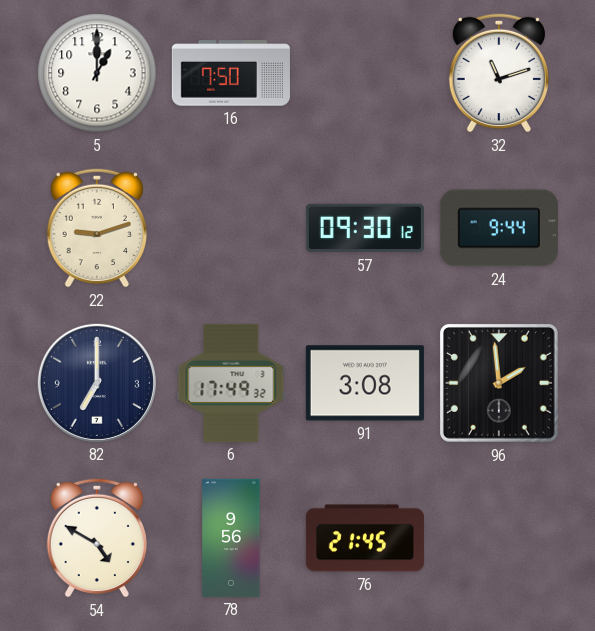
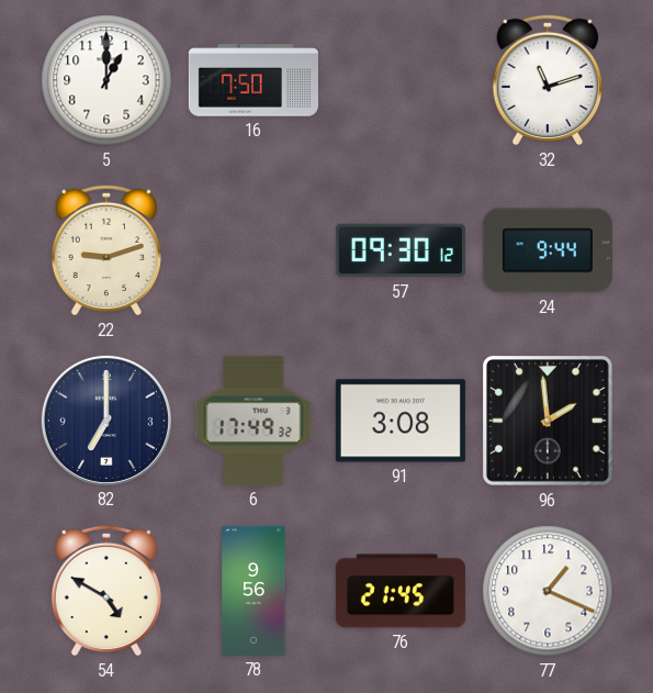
77: none -> 1:19
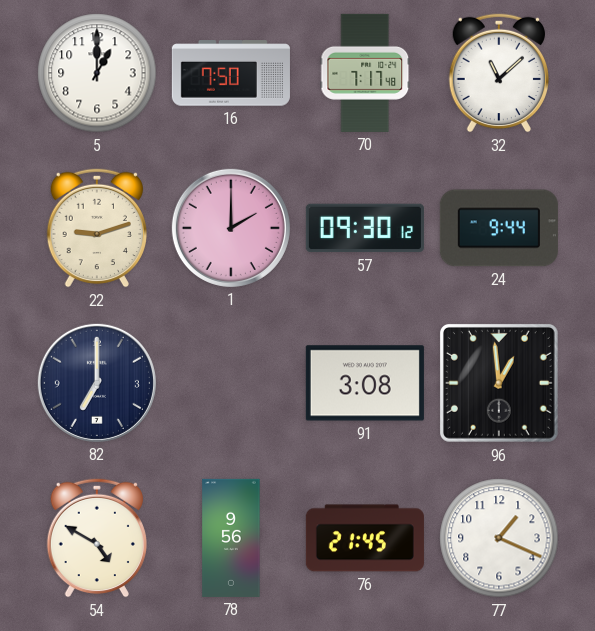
70: none -> 7:17
32: 11:12 -> 11:08
1: none -> 2:00
6: 17:49 -> none
96: 1:59 -> 12:59
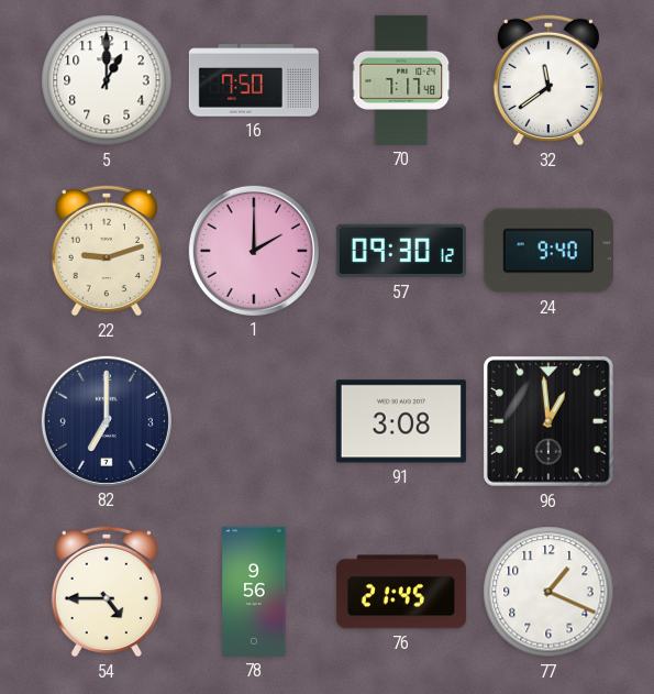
32: 11:08 -> 11:39
24: 9:44 -> 9:40
54: 4:50 -> 4:45
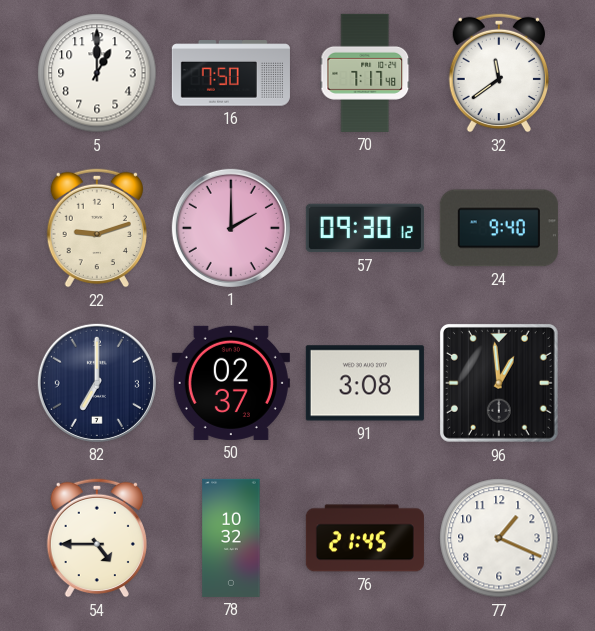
50: none -> 02:37
78: 9:56 -> 10:32
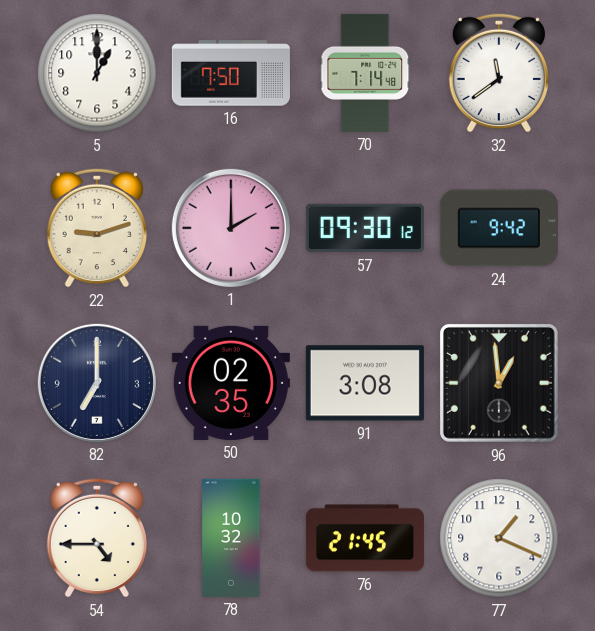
70: 7:17 -> 7:14
24: 9:40 -> 9:42
50: 02:37 -> 02:35
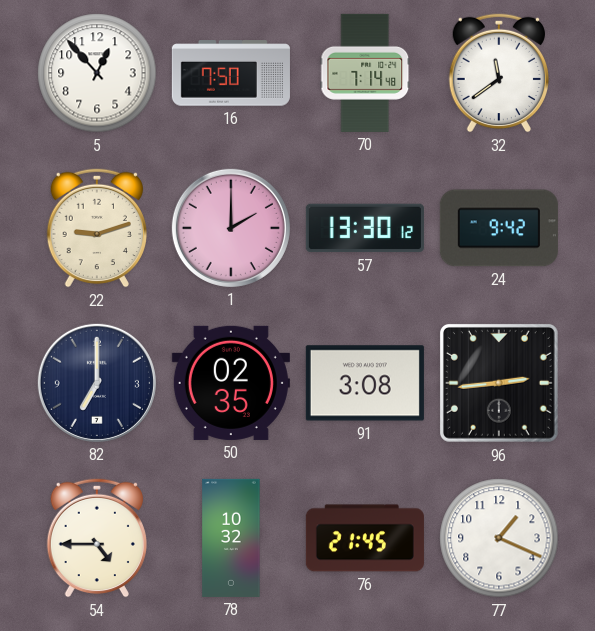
5: 1:00 -> 12:53
57: 09:30 -> 13:30
96: 12:59 -> 2:44
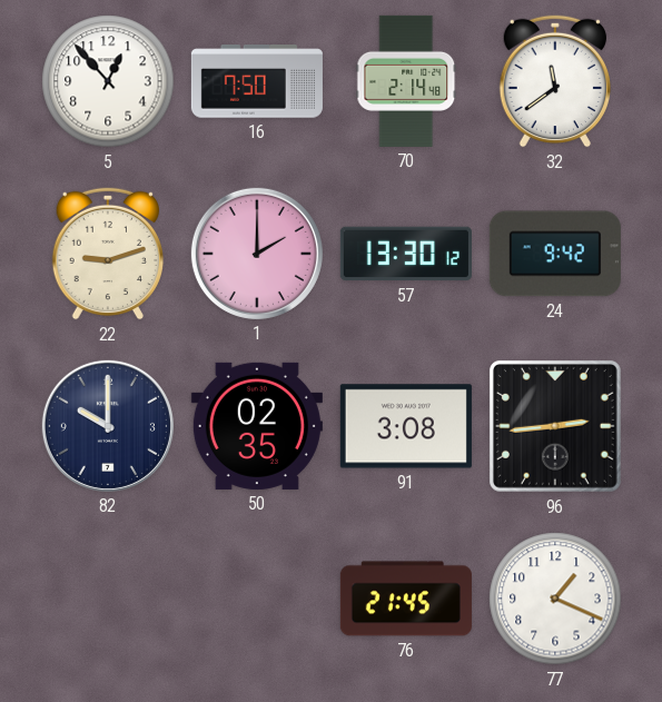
70: 7:14 -> 2:14
82: 7:00 -> 10:00
54: 4:45 -> none
78: 10:32 -> none
